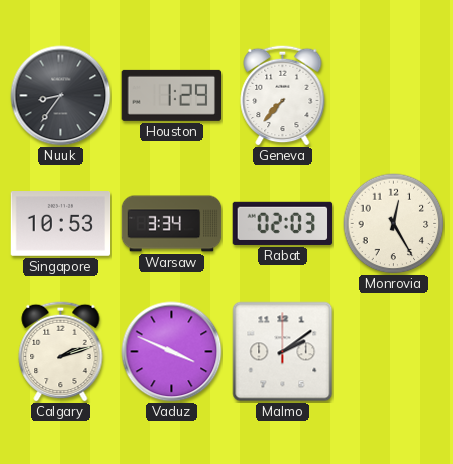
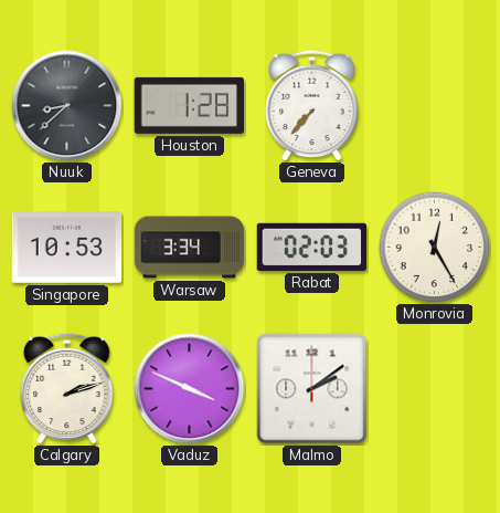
Nuuk: 8:36 -> 8:38
Houston: 1:29 -> 1:28
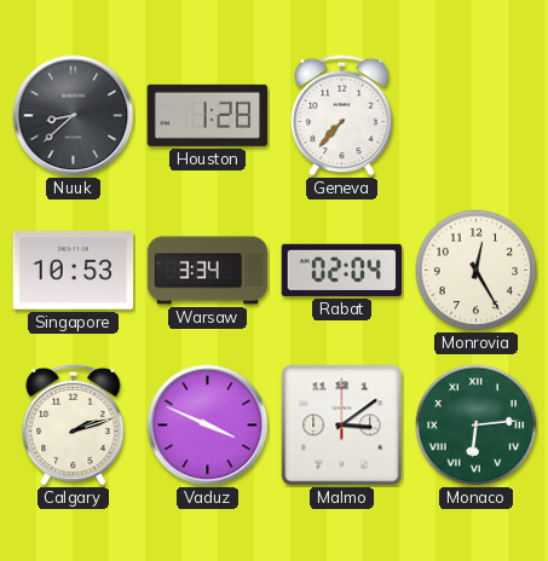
Rabat: 02:03 -> 02:04
Malmo: 2:09 -> 3:09
Monaco: none -> 6:14
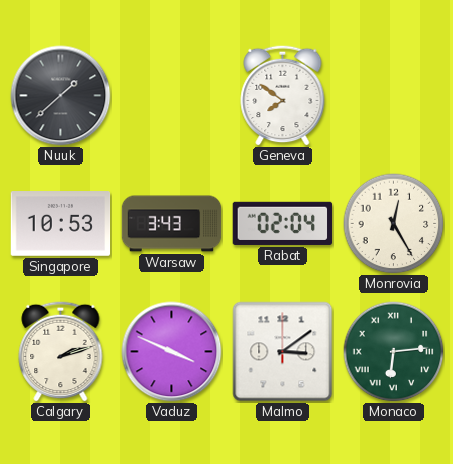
Nuuk: 8:38 -> 1:38
Houston: 1:28 -> none
Geneva: 7:37 -> 7:51
Warsaw: 3:34 -> 3:43
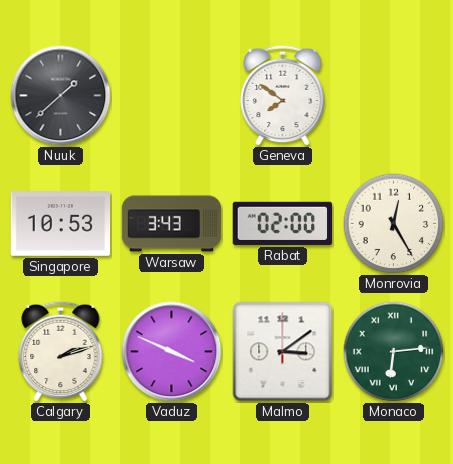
Rabat: 02:04 -> 02:00
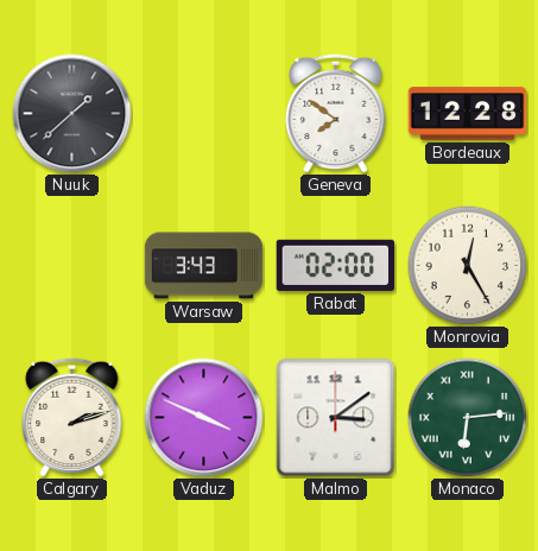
Bordeaux: none -> 12:28
Singapore: 10:53 -> none
